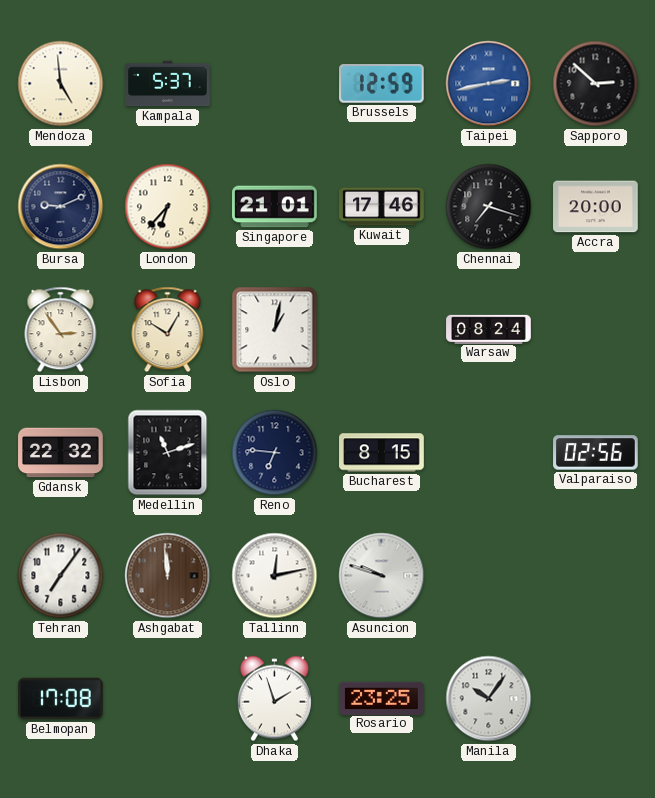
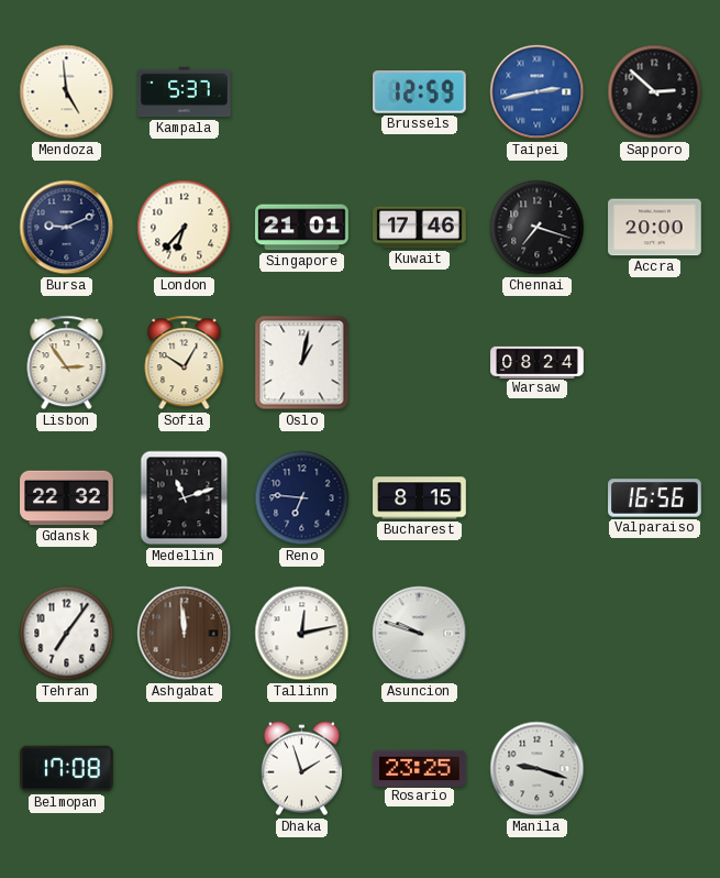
Valparaiso: 02:56 -> 16:56
Manila: 10:06 -> 9:18
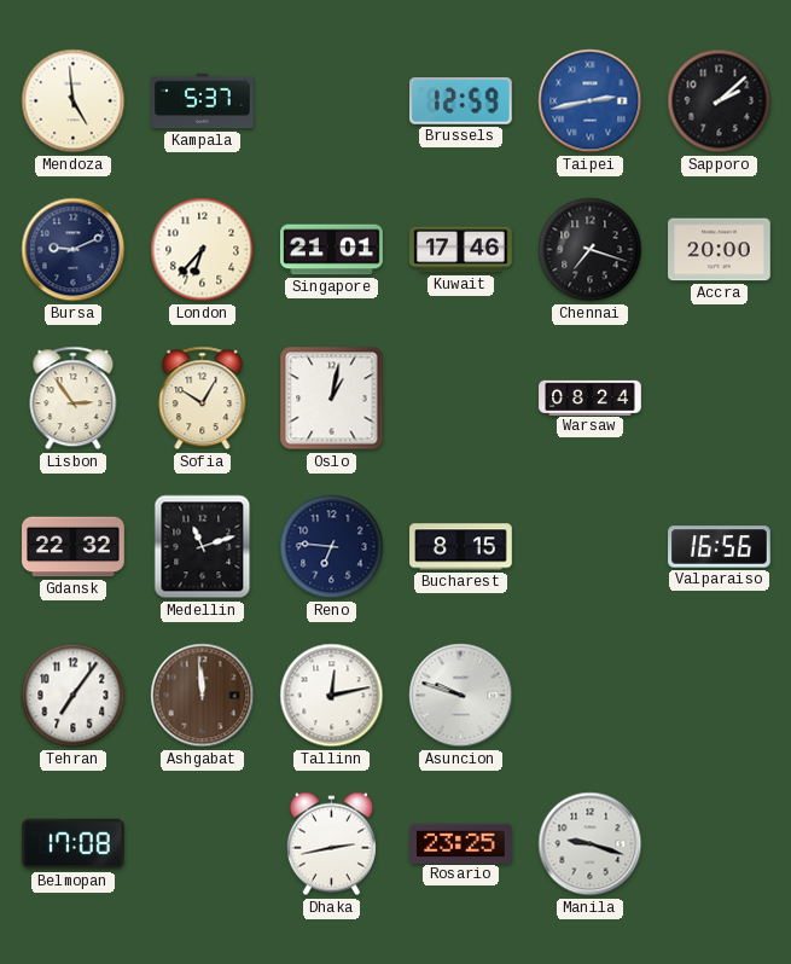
Sapporo: 2:52 -> 2:08
Dhaka: 1:57 -> 2:43
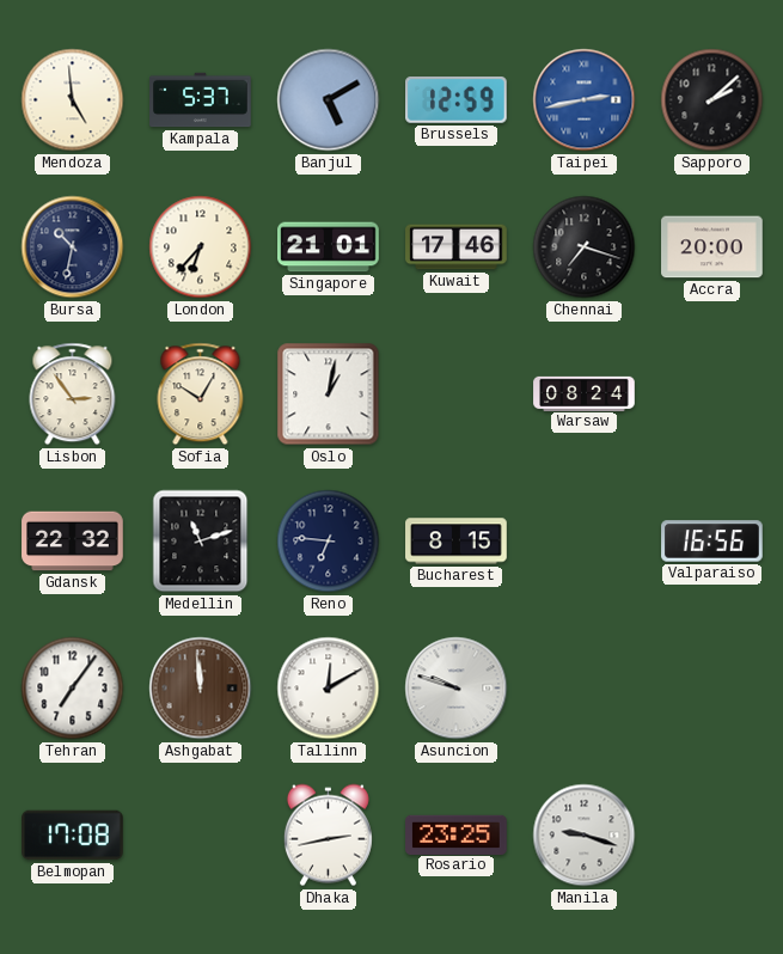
Banjul: none -> 5:10
Bursa: 9:11 -> 10:32
Tallinn: 12:13 -> 12:10
